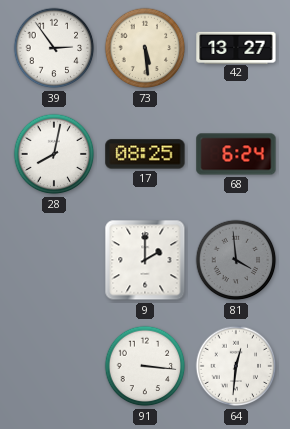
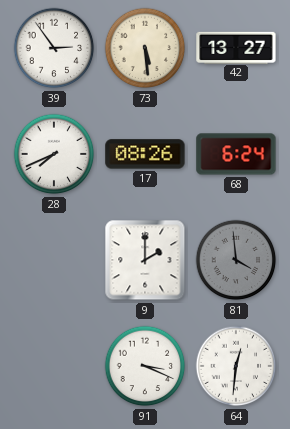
28: 8:02 -> 7:41
17: 08:25 -> 08:26
91: 3:16 -> 3:19
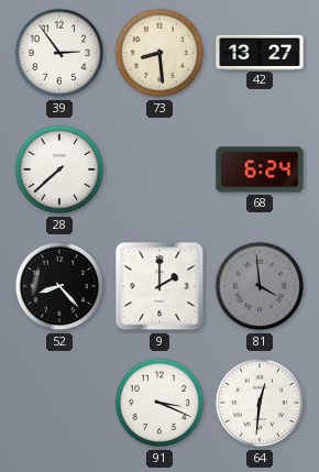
73: 5:29 -> 8:29
28: 7:41 -> 7:38
17: 08:26 -> none
52: none -> 8:23
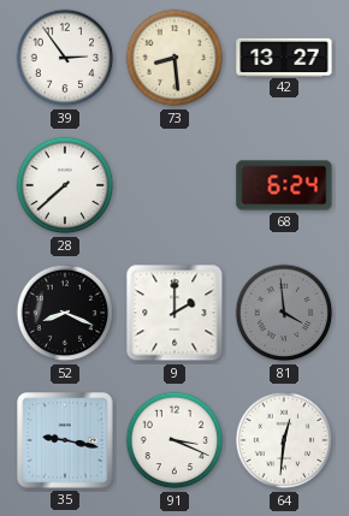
52: 8:23 -> 8:19
35: none -> 9:17
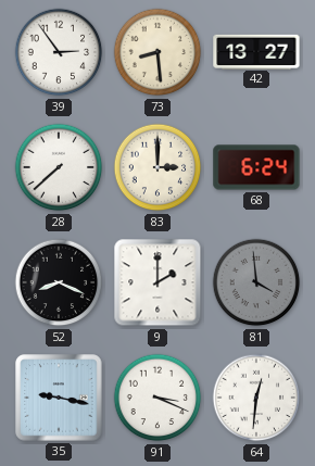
83: none -> 3:00
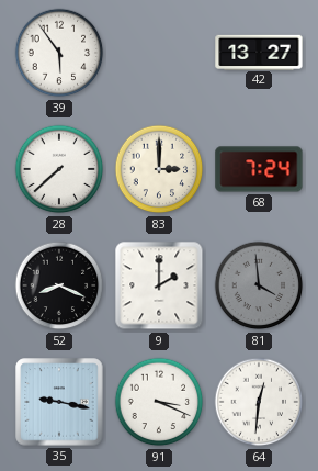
39: 2:54 -> 5:54
73: 8:29 -> none
68: 6:24 -> 7:24
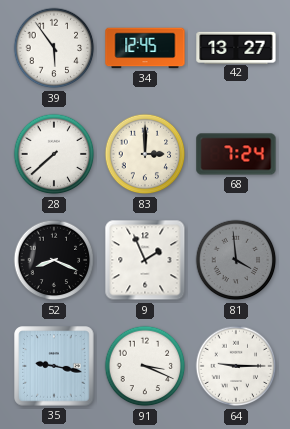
34: none -> 12:45
9: 2:00 -> 1:56
64: 12:31 -> 9:15
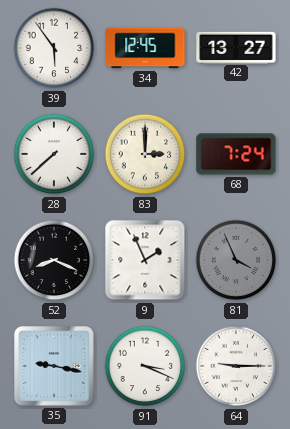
81: 3:59 -> 3:56
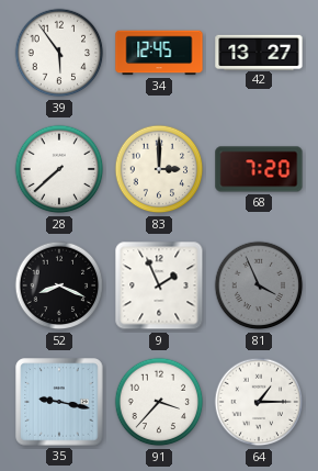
68: 7:24 -> 7:20
91: 3:19 -> 3:37
64: 9:15 -> 1:15
